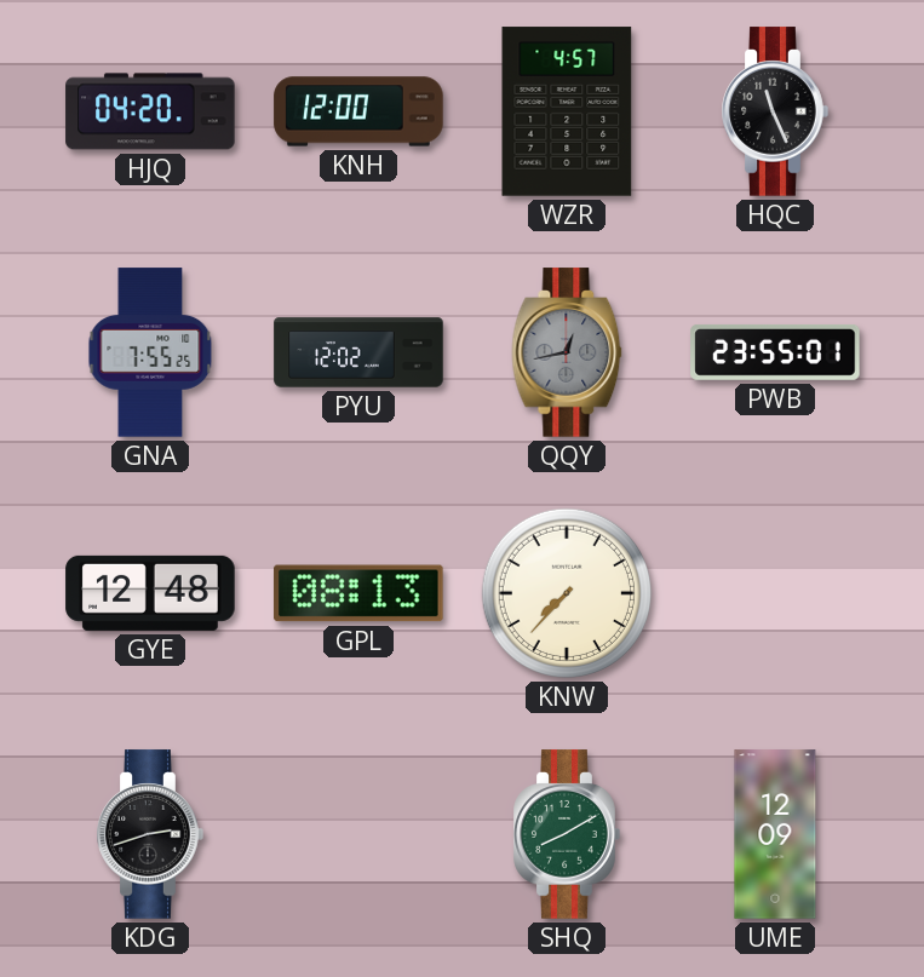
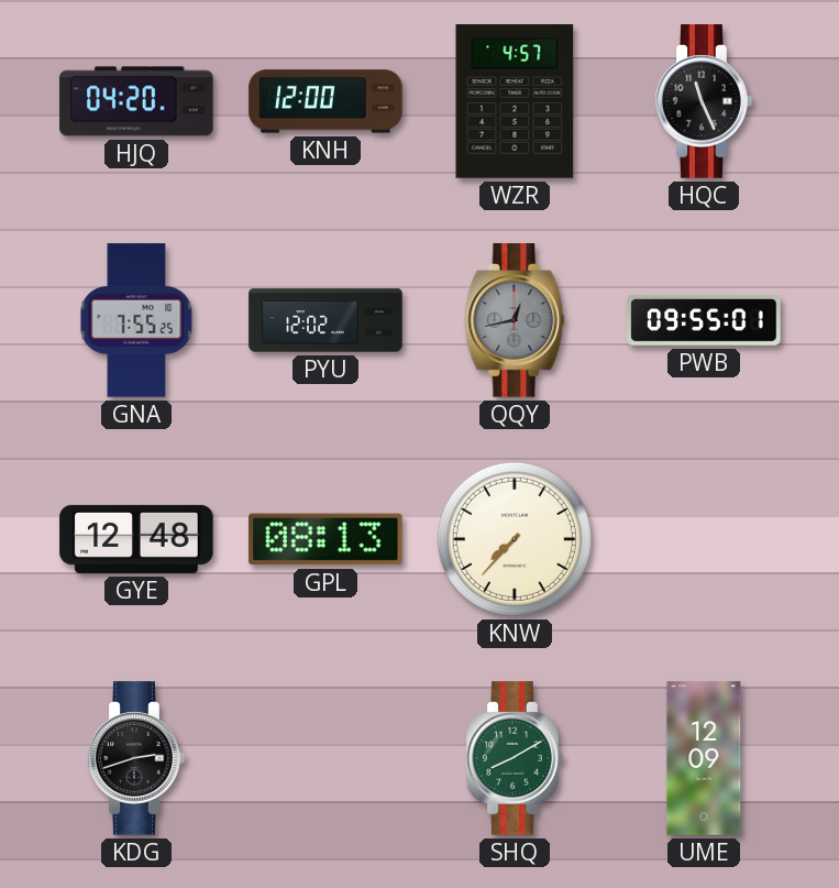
PWB: 23:55 -> 09:55
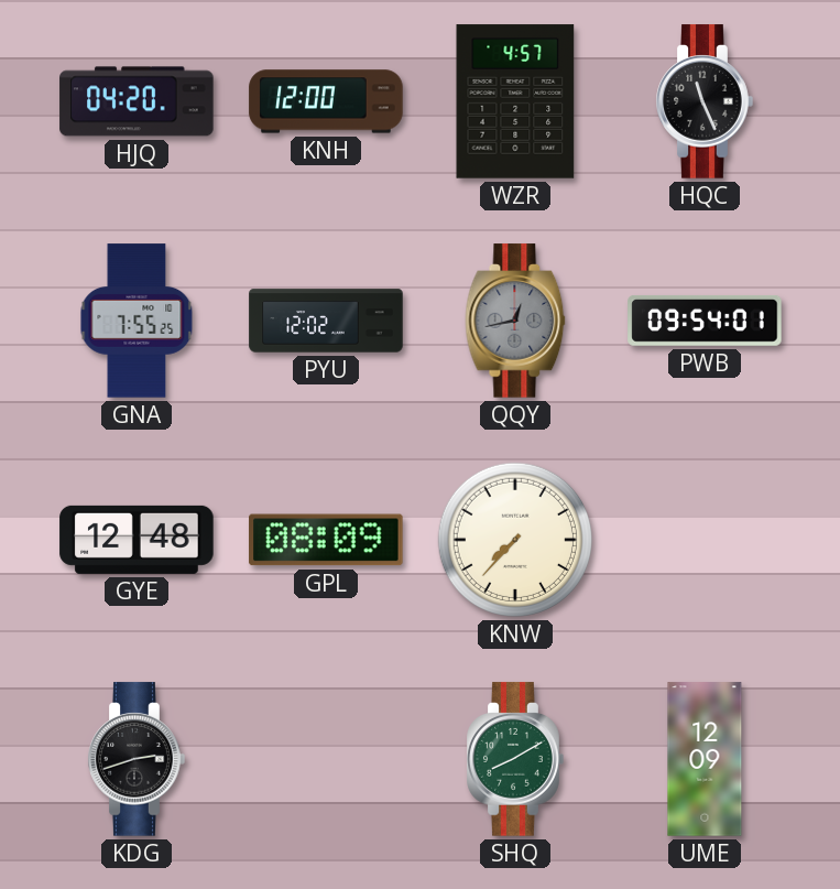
PWB: 09:55 -> 09:54
GPL: 08:13 -> 08:09
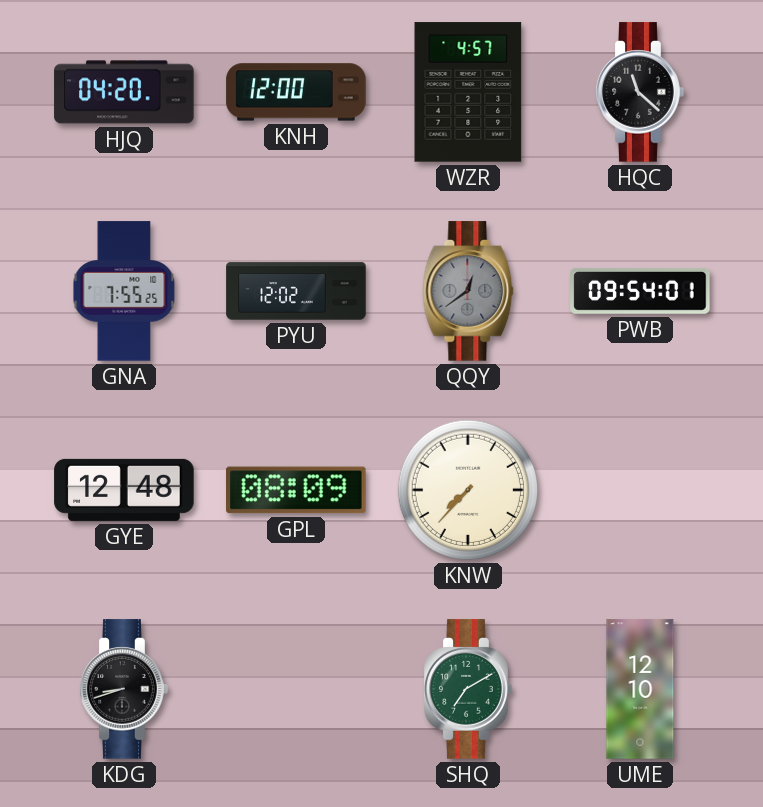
HQC: 11:26 -> 11:22
QQY: 12:43 -> 12:39
KDG: 2:42 -> 8:42
SHQ: 8:10 -> 7:10
UME: 12:09 -> 12:10
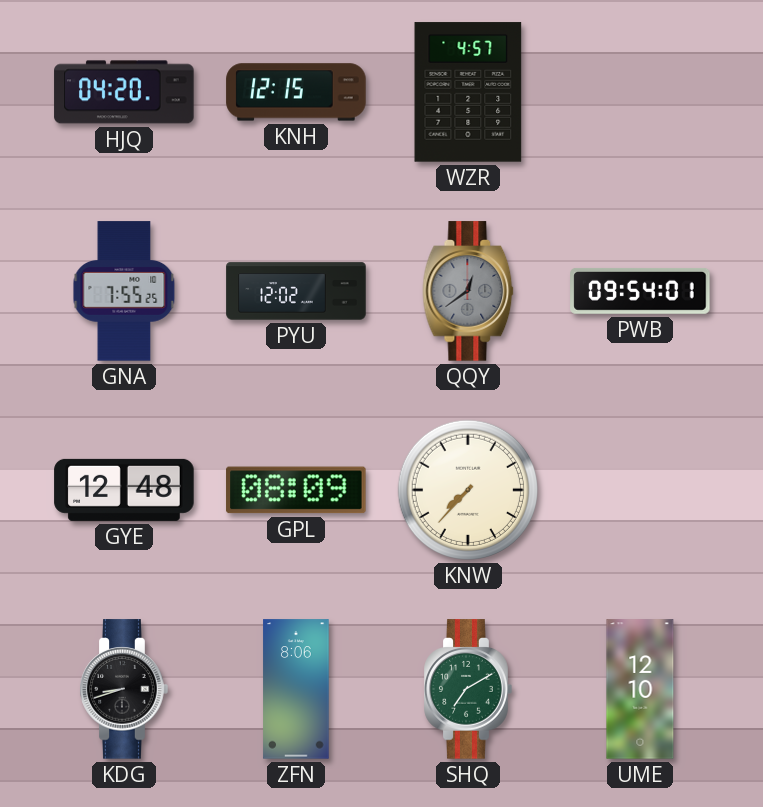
KNH: 12:00 -> 12:15
HQC: 11:22 -> none
ZFN: none -> 8:06
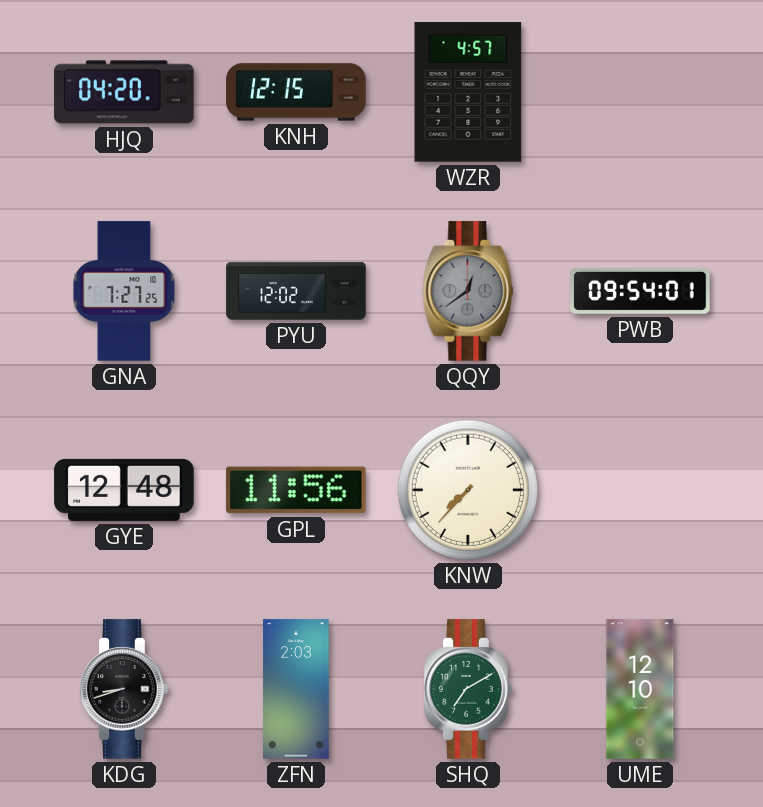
GNA: 7:55 -> 7:27
GPL: 08:09 -> 11:56
ZFN: 8:06 -> 2:03
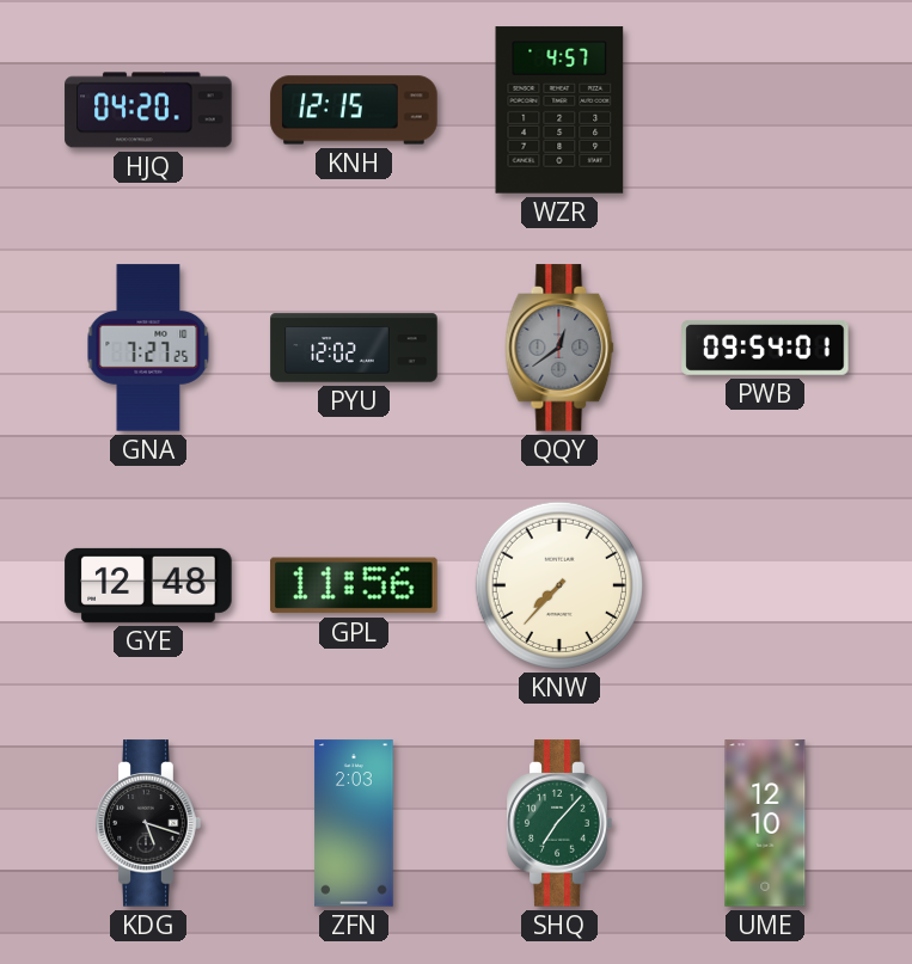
KDG: 8:42 -> 5:18
SHQ: 7:10 -> 7:07
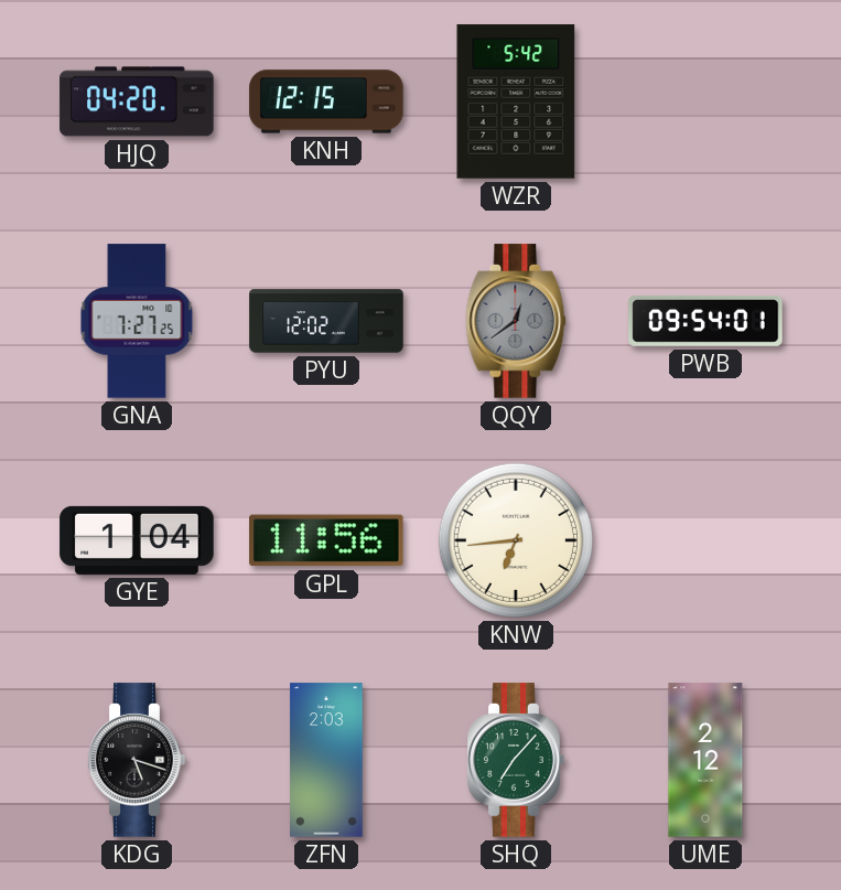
WZR: 4:57 -> 5:42
GYE: 12:48 -> 1:04
KNW: 7:37 -> 6:44
UME: 12:10 -> 2:12
